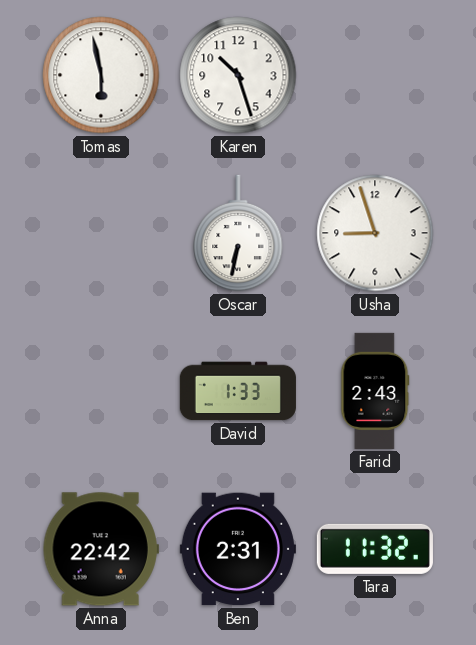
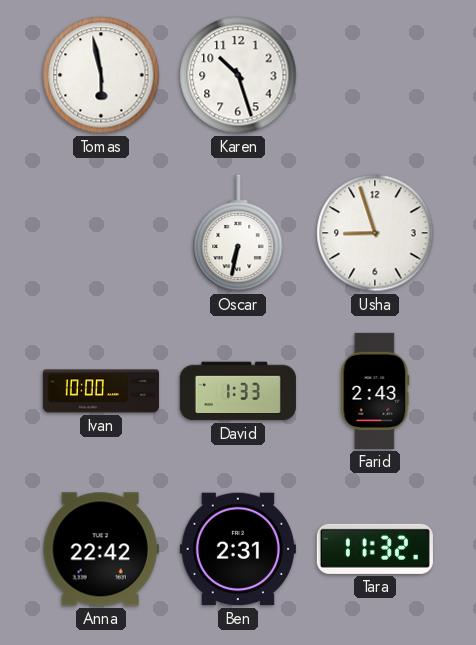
Ivan: none -> 10:00
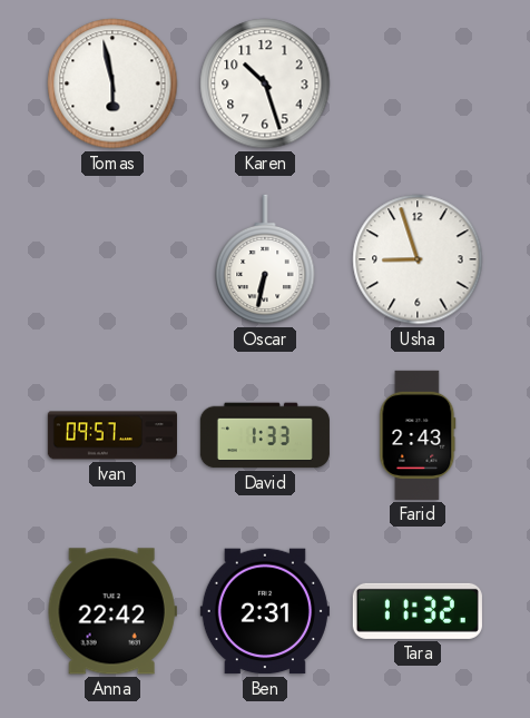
Ivan: 10:00 -> 09:57
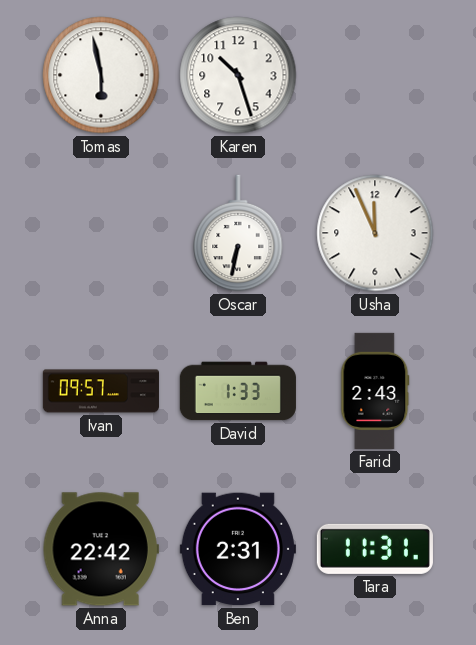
Usha: 8:57 -> 11:56
Tara: 11:32 -> 11:31
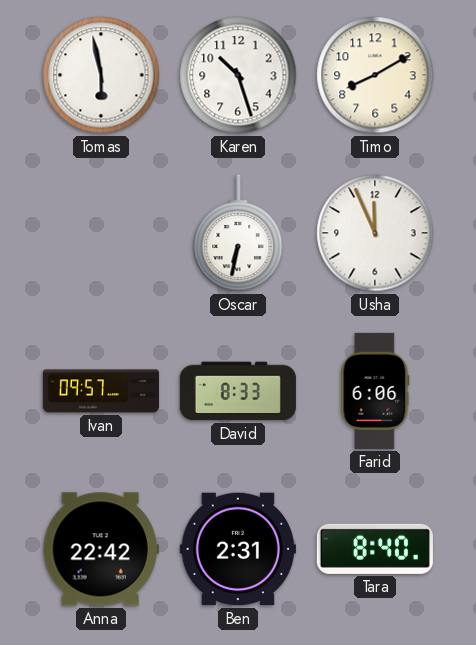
Timo: none -> 8:10
David: 1:33 -> 8:33
Farid: 2:43 -> 6:06
Tara: 11:31 -> 8:40
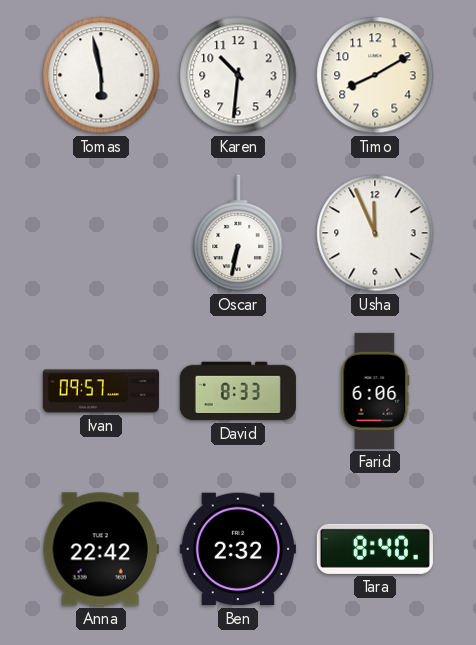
Karen: 10:27 -> 10:31
Ben: 2:31 -> 2:32
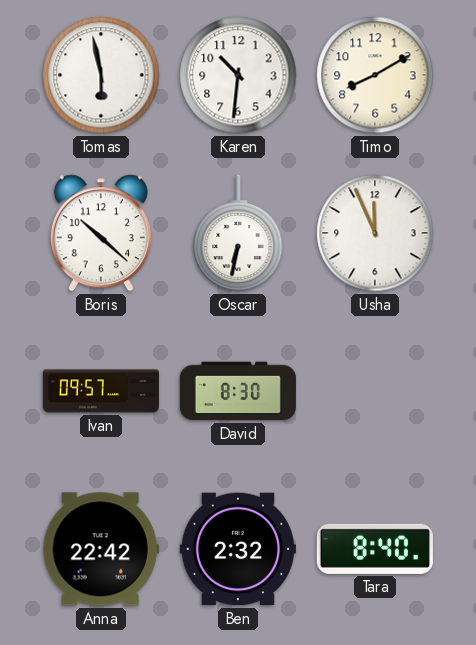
Boris: none -> 10:22
David: 8:33 -> 8:30
Farid: 6:06 -> none
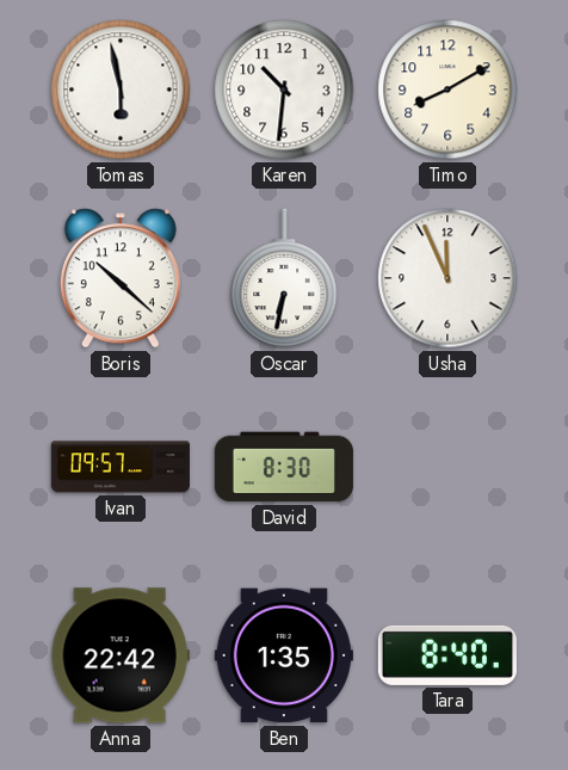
Ben: 2:32 -> 1:35
